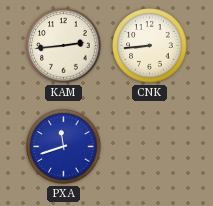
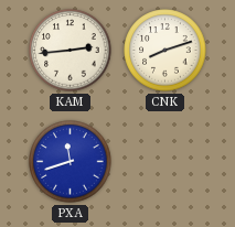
CNK: 8:44 -> 8:12
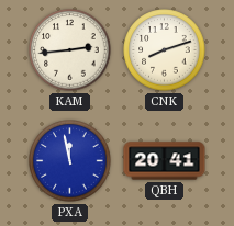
PXA: 11:42 -> 11:58
QBH: none -> 20:41
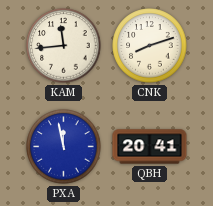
KAM: 2:44 -> 11:44
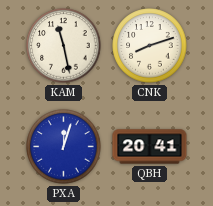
KAM: 11:44 -> 11:28
PXA: 11:58 -> 12:03
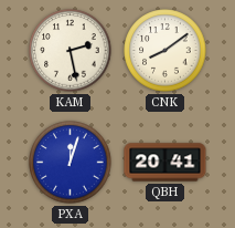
KAM: 11:28 -> 2:28
CNK: 8:12 -> 8:09
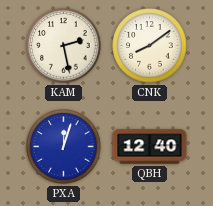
QBH: 20:41 -> 12:40
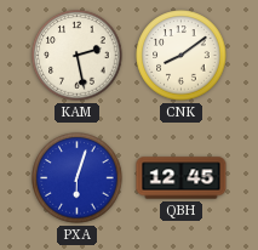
PXA: 12:03 -> 6:03
QBH: 12:40 -> 12:45
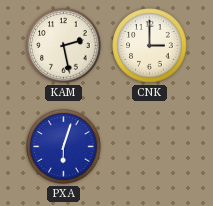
CNK: 8:09 -> 3:00
QBH: 12:45 -> none
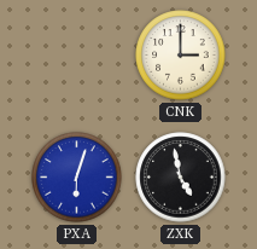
KAM: 2:28 -> none
ZXK: none -> 4:58
